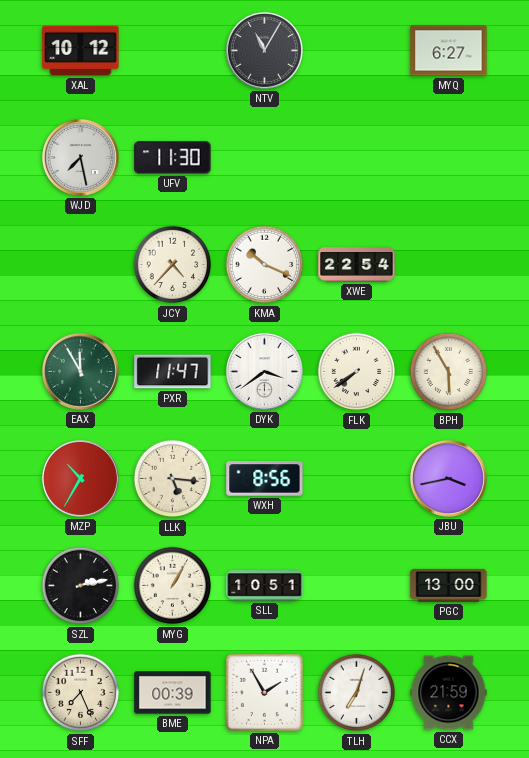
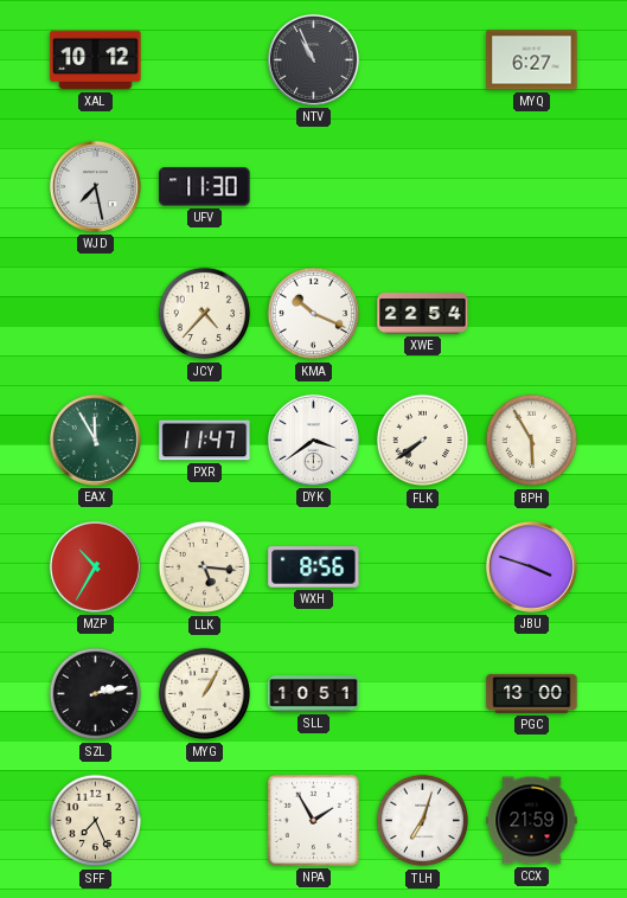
NTV: 11:05 -> 10:56
JBU: 3:43 -> 3:48
BME: 00:39 -> none
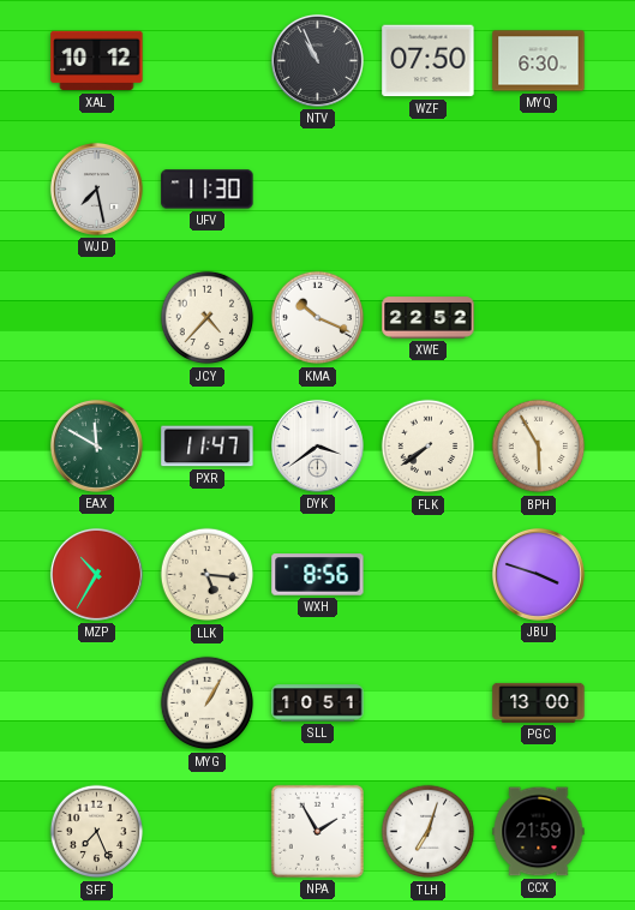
WZF: none -> 07:50
MYQ: 6:27 -> 6:30
XWE: 22:54 -> 22:52
EAX: 11:55 -> 11:50
SZL: 2:13 -> none
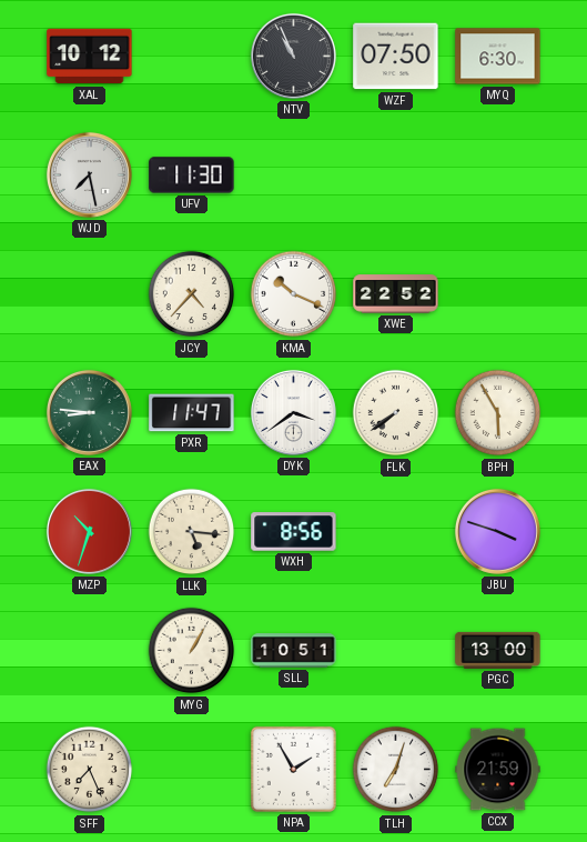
EAX: 11:50 -> 8:46
MZP: 10:35 -> 10:33
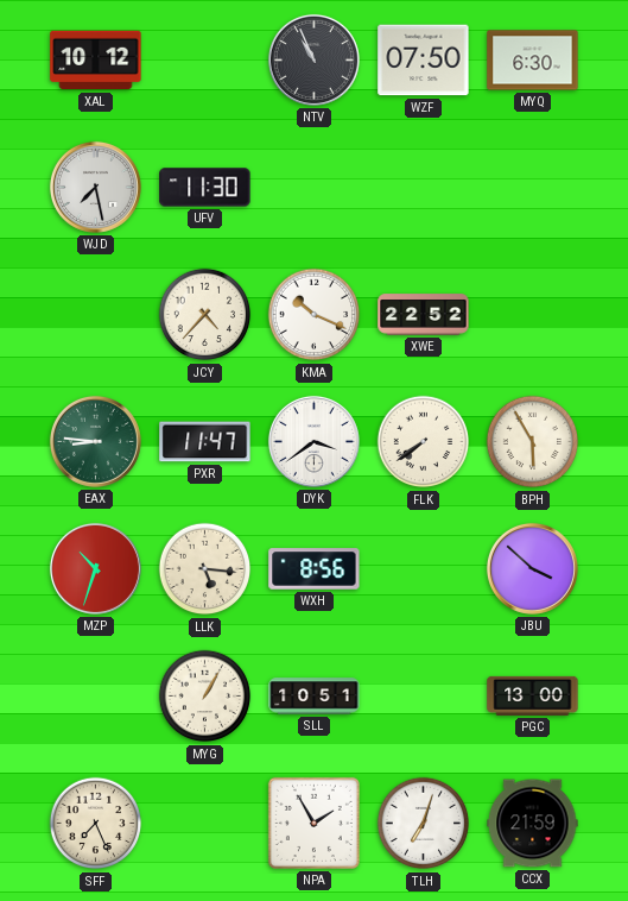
JBU: 3:48 -> 3:52
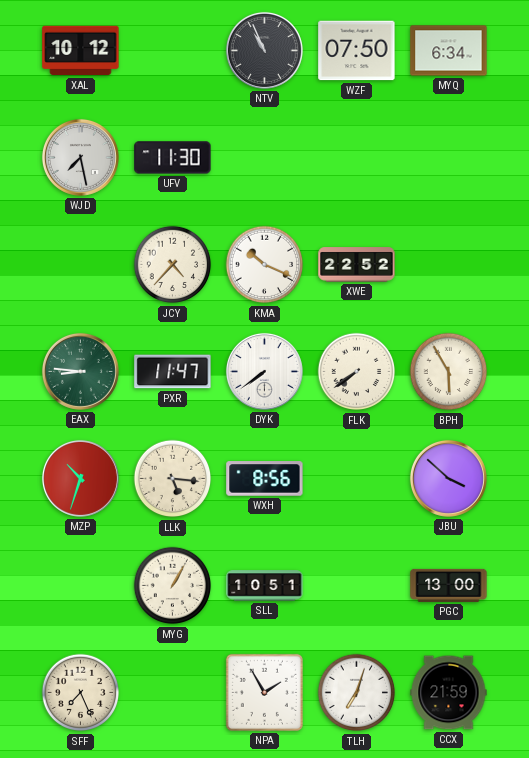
MYQ: 6:30 -> 6:34
DYK: 3:39 -> 7:39
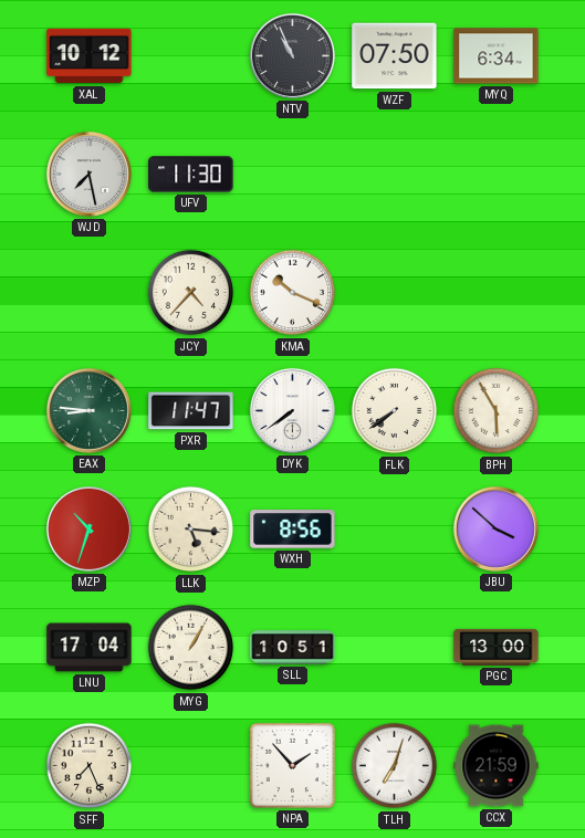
XWE: 22:52 -> none
LNU: none -> 17:04
NPA: 1:55 -> 1:53
